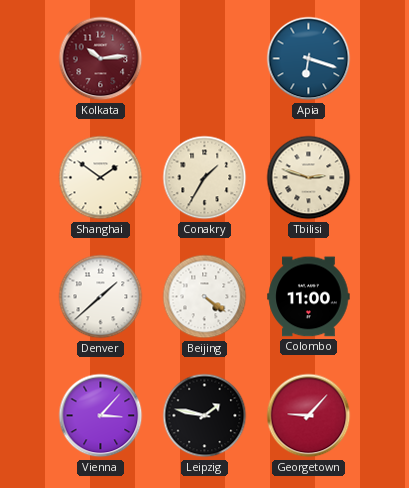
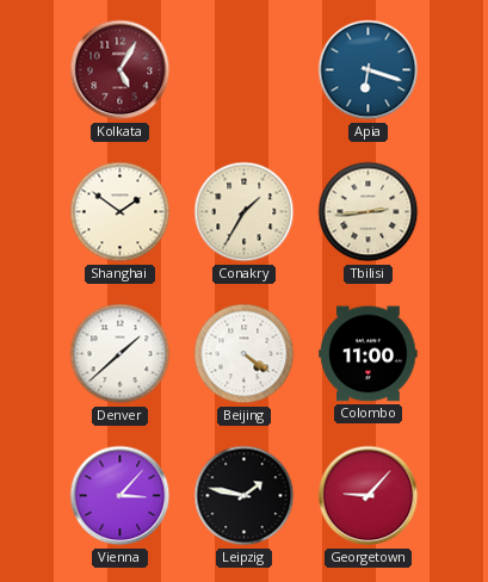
Kolkata: 10:14 -> 5:05
Tbilisi: 2:48 -> 2:44
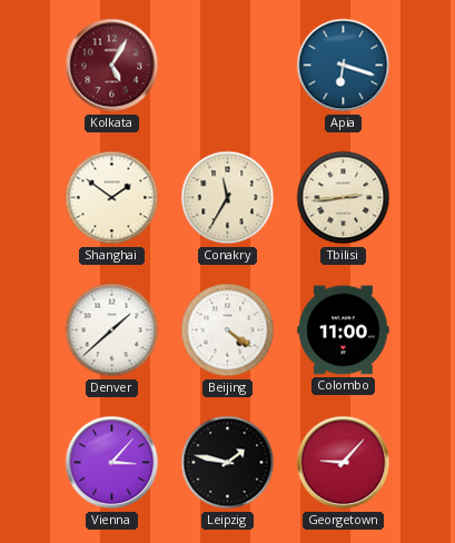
Conakry: 1:35 -> 11:35
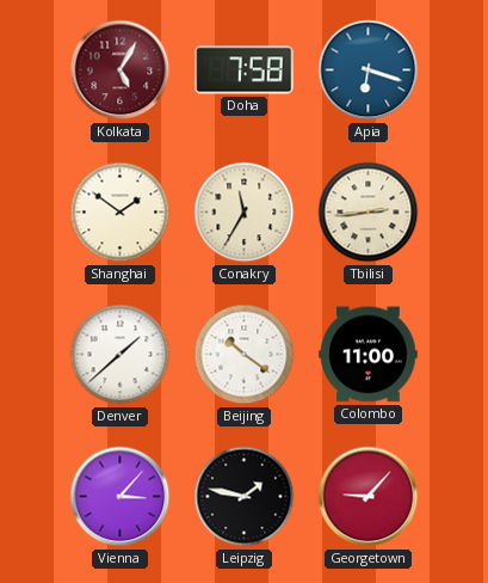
Doha: none -> 7:58
Beijing: 4:21 -> 10:21
